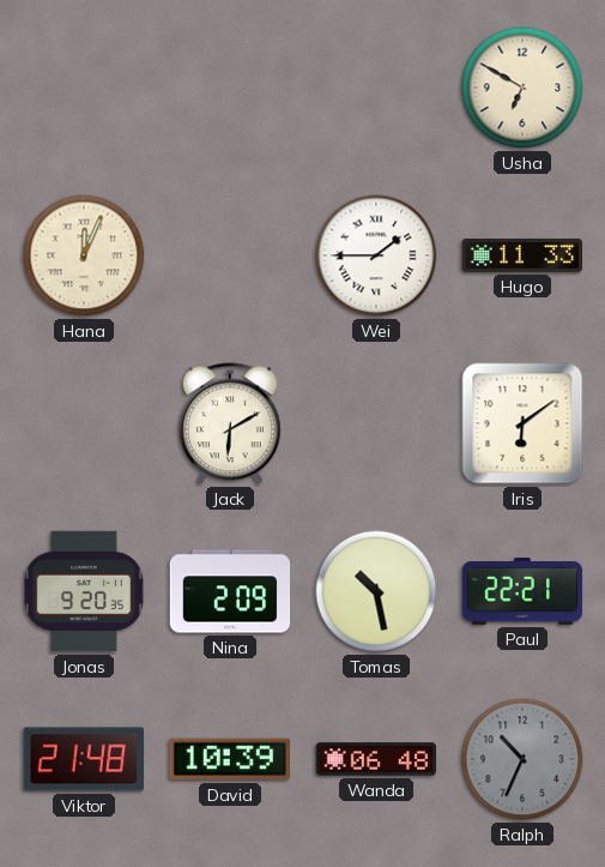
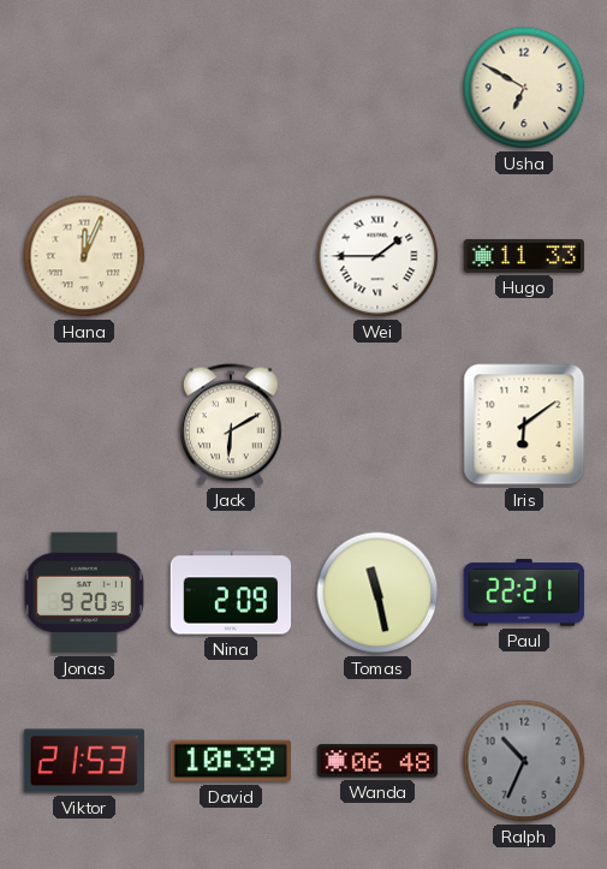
Tomas: 10:28 -> 11:28
Viktor: 21:48 -> 21:53
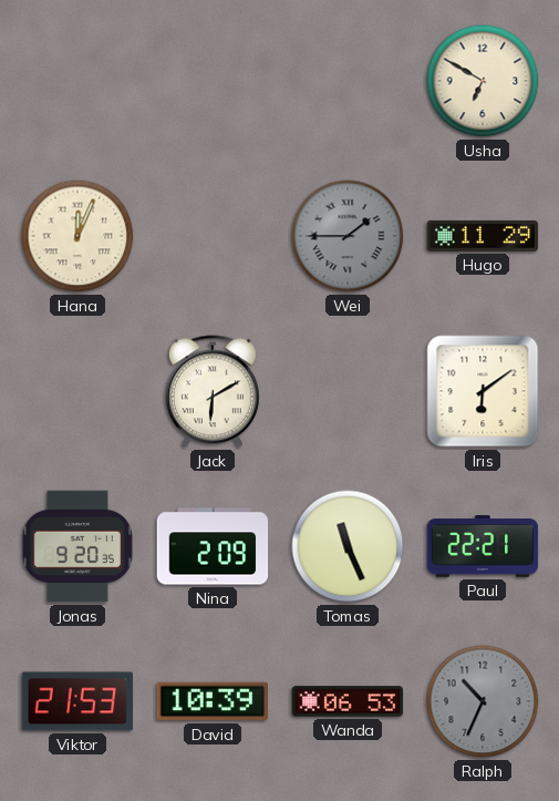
Wei dial: white -> grey
Hugo: 11:33 -> 11:29
Tomas: 11:28 -> 11:26
Wanda: 06:48 -> 06:53
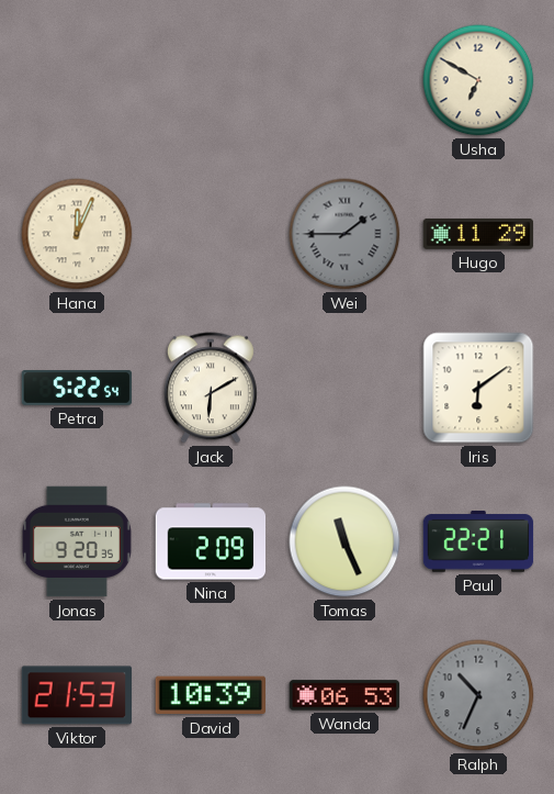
Petra: none -> 5:22
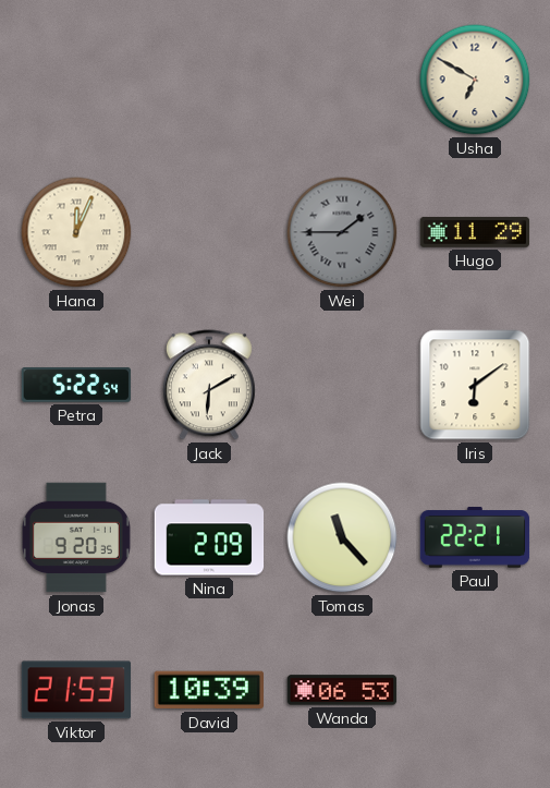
Tomas: 11:26 -> 11:23
Ralph: 10:34 -> none
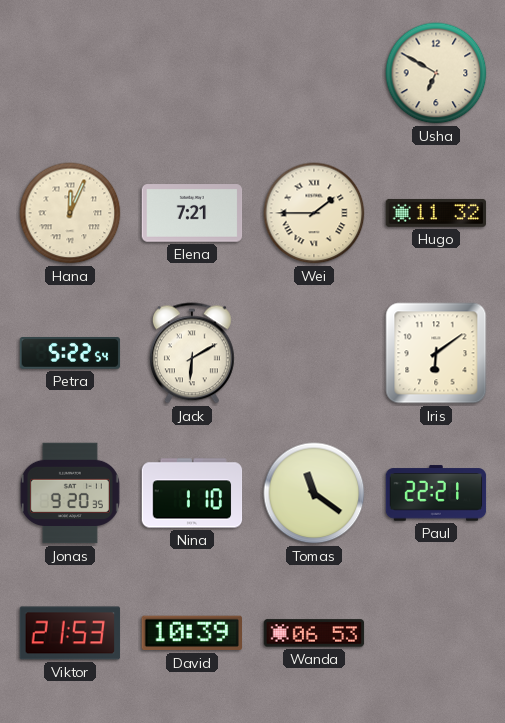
Elena: none -> 7:21
Wei dial: grey -> cream
Hugo: 11:29 -> 11:32
Nina: 2:09 -> 1:10
Tomas: 11:23 -> 11:21
